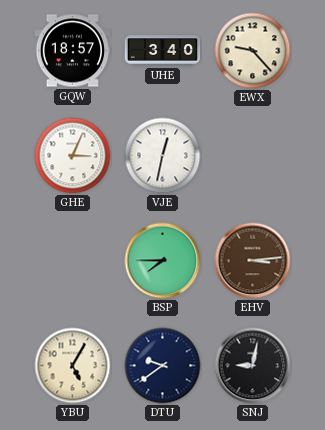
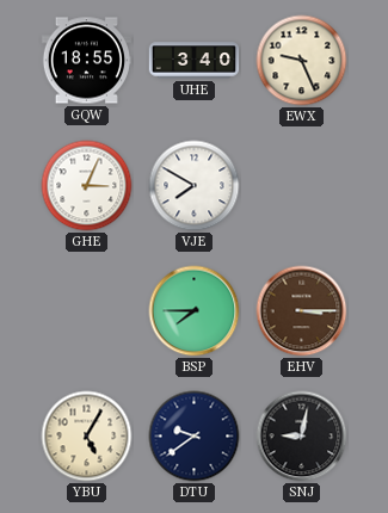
GQW: 18:57 -> 18:55
EWX: 9:23 -> 9:26
VJE: 12:32 -> 7:50
EHV: 3:14 -> 3:15
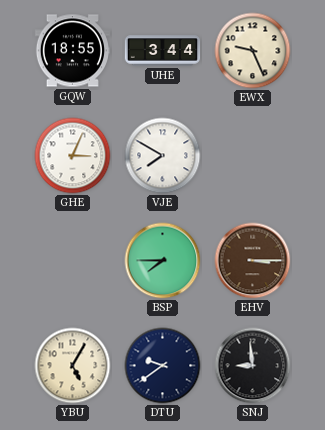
UHE: 3:40 -> 3:44
SNJ: 9:02 -> 8:59
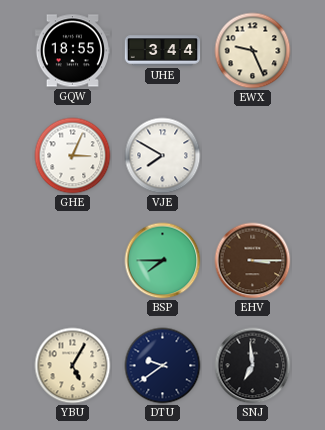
SNJ: 8:59 -> 6:59
